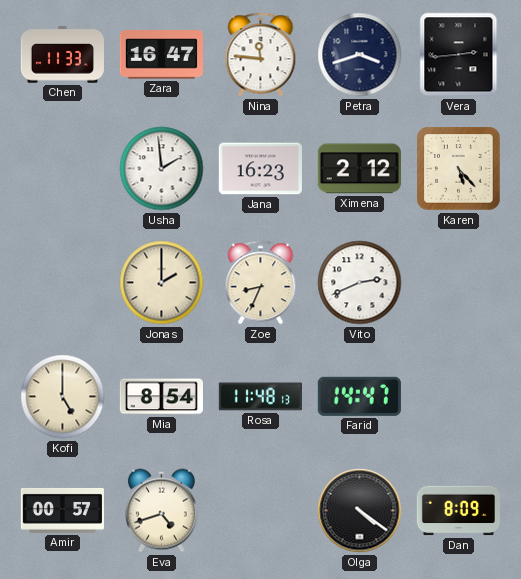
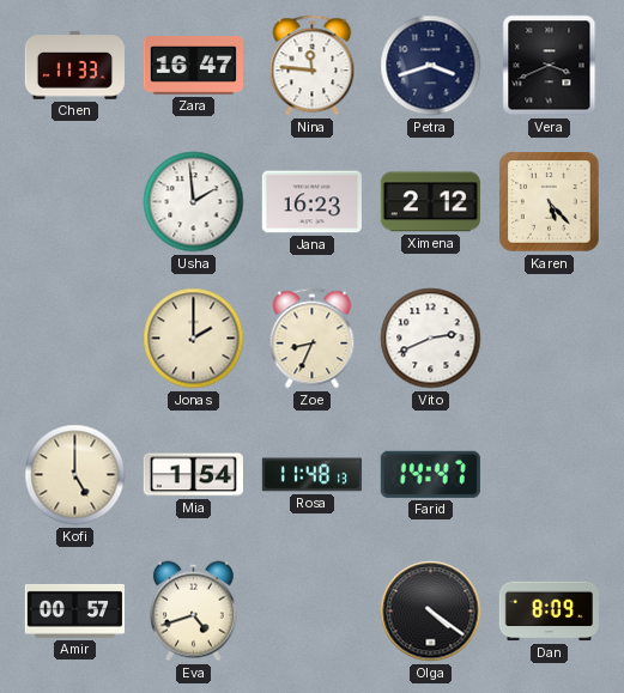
Vera: 2:44 -> 3:41
Mia: 8:54 -> 1:54
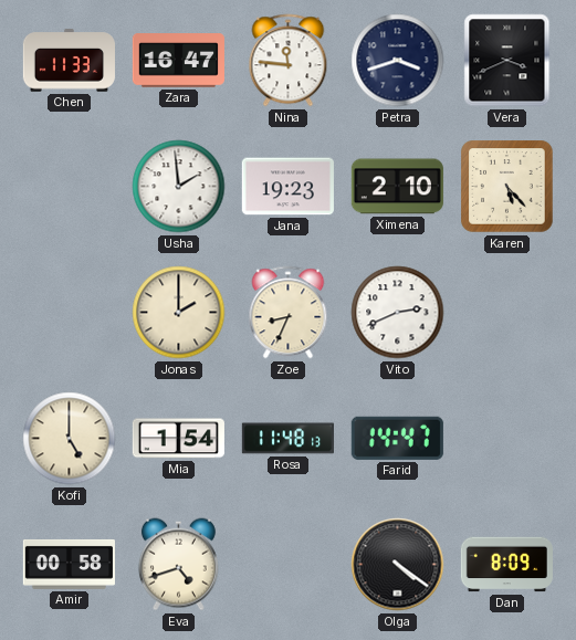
Jana: 16:23 -> 19:23
Ximena: 2:12 -> 2:10
Amir: 00:57 -> 00:58
